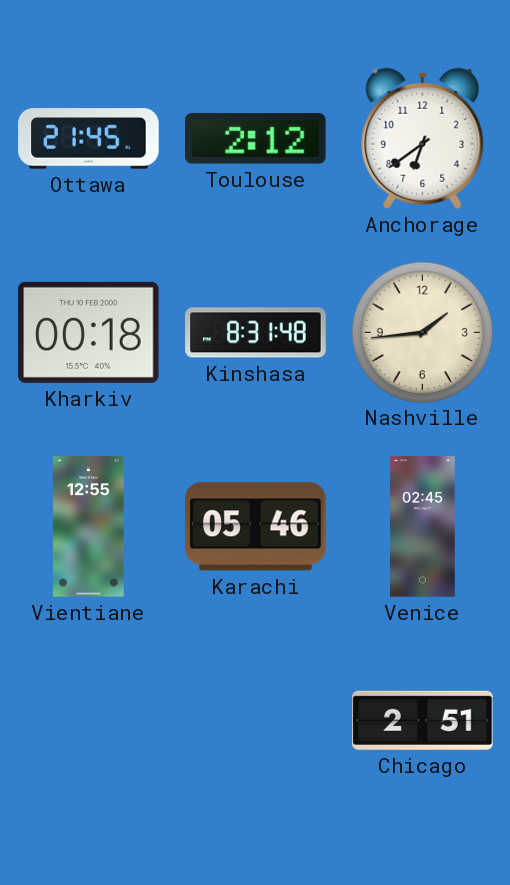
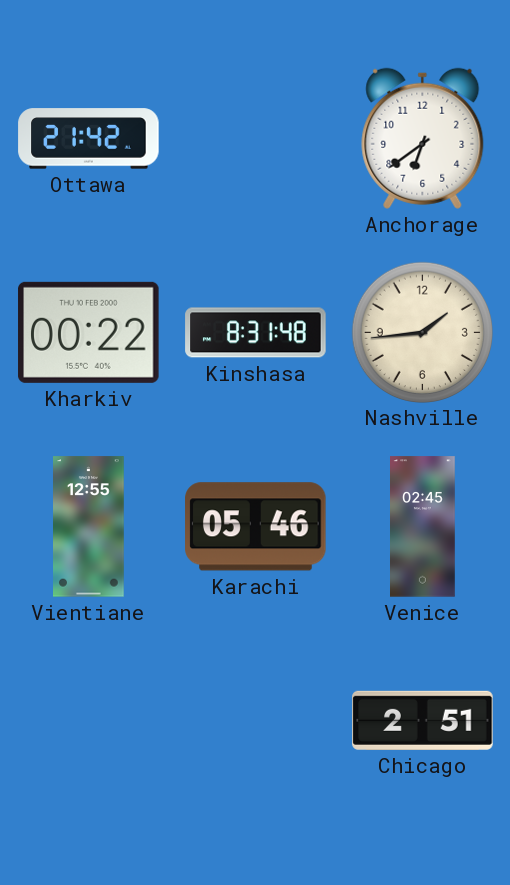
Ottawa: 21:45 -> 21:42
Toulouse: 2:12 -> none
Kharkiv: 00:18 -> 00:22
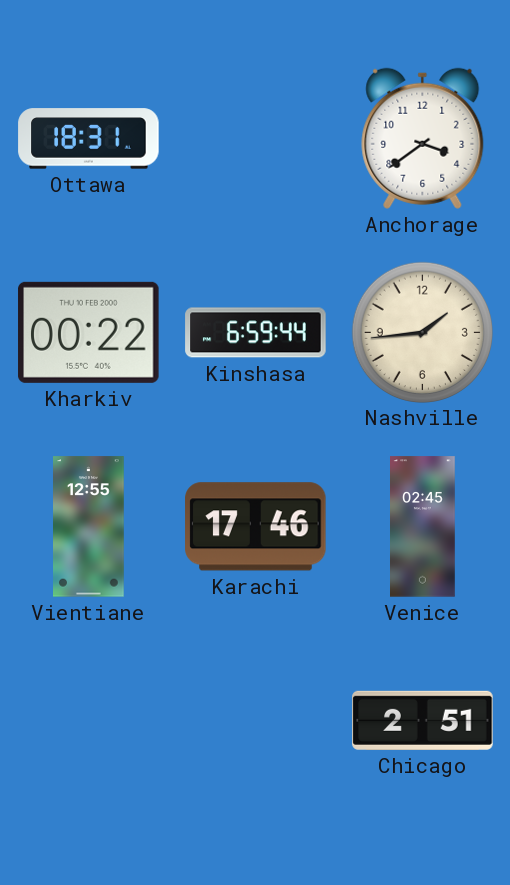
Ottawa: 21:42 -> 18:31
Anchorage: 6:39 -> 3:39
Kinshasa: 8:31 -> 6:59
Karachi: 05:46 -> 17:46
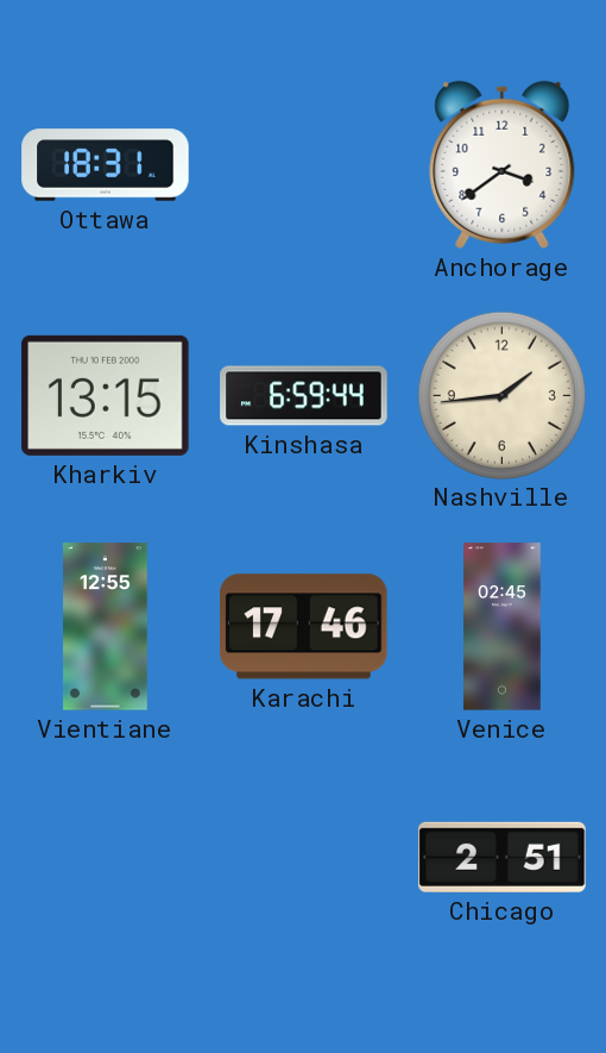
Kharkiv: 00:22 -> 13:15
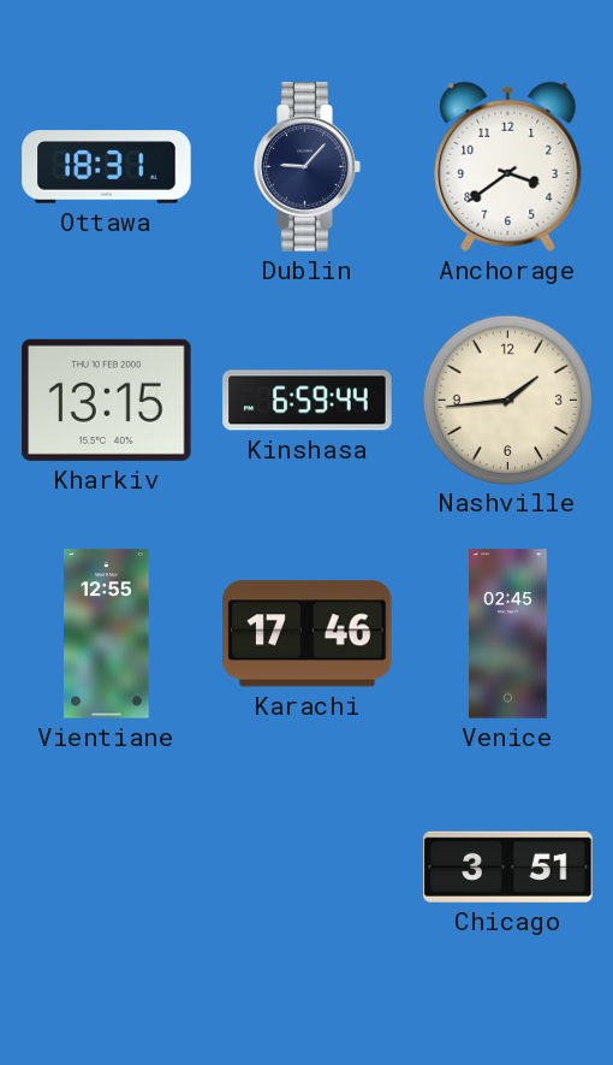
Dublin: none -> 9:07
Chicago: 2:51 -> 3:51
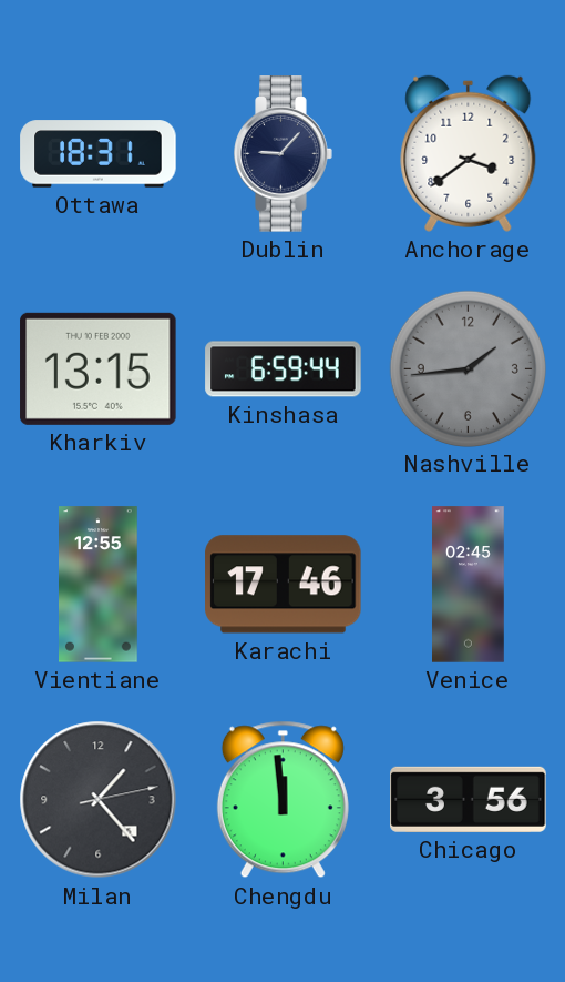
Nashville dial: cream -> grey
Milan: none -> 1:23
Chengdu: none -> 11:59
Chicago: 3:51 -> 3:56
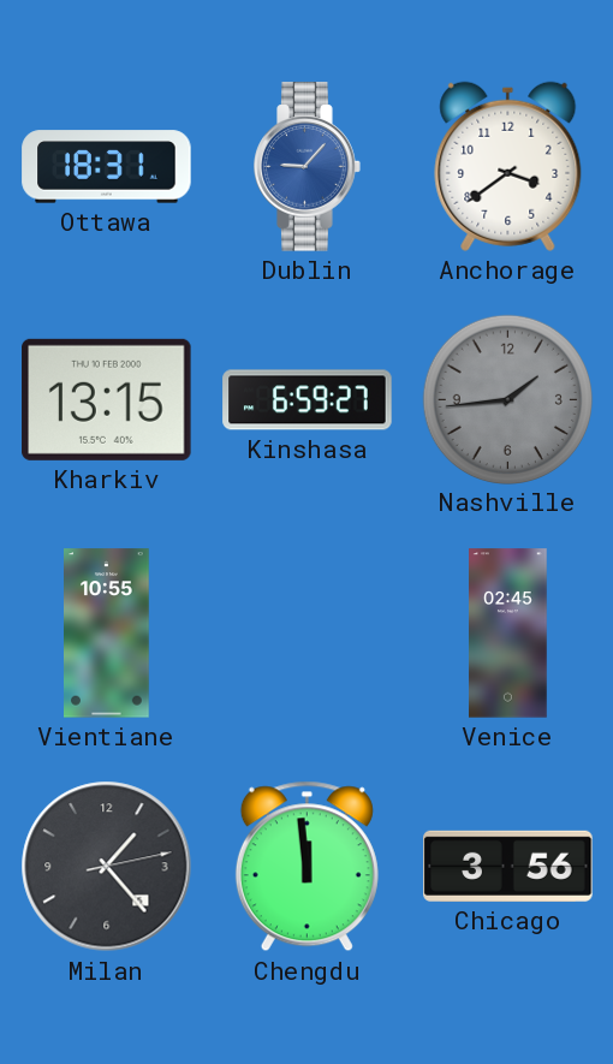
Dublin dial: navy -> blue
Kinshasa: 6:59:44 -> 6:59:27
Vientiane: 12:55 -> 10:55
Karachi: 17:46 -> none
